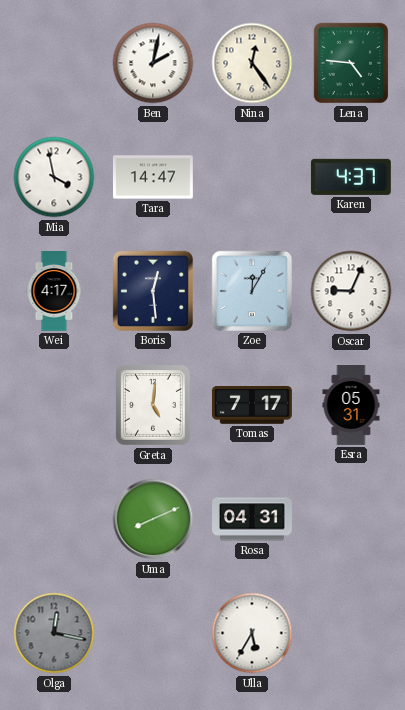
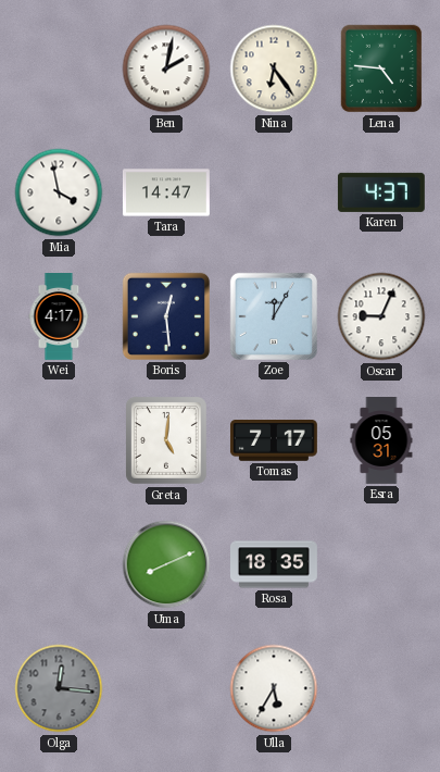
Nina: 12:24 -> 6:24
Rosa: 04:31 -> 18:35
Olga: 12:17 -> 12:16
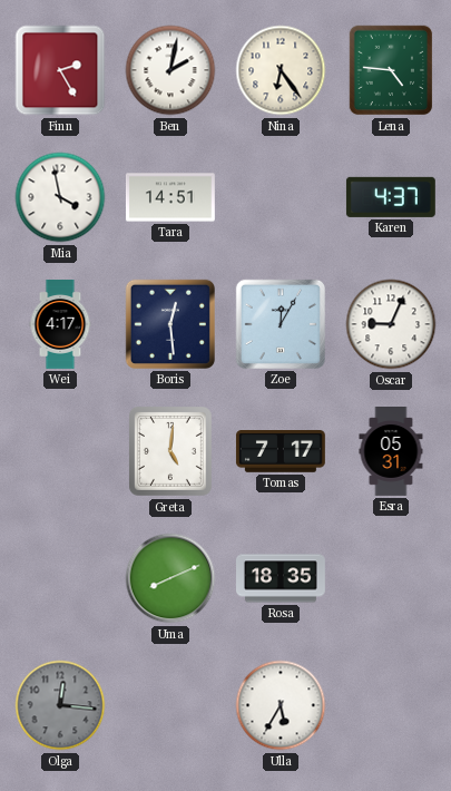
Finn: none -> 2:25
Tara: 14:47 -> 14:51
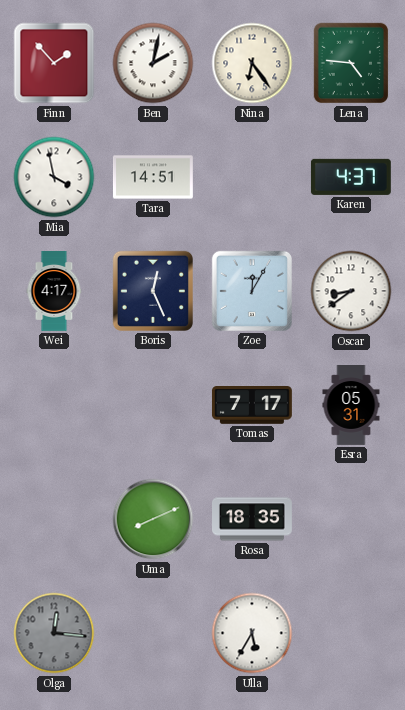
Finn: 2:25 -> 1:53
Boris: 12:29 -> 12:26
Oscar: 9:04 -> 8:39
Greta: 5:01 -> none
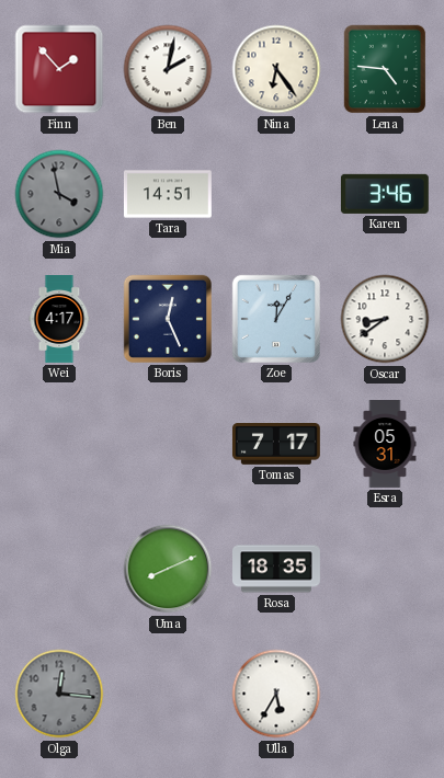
Mia dial: white -> grey
Karen: 4:37 -> 3:46
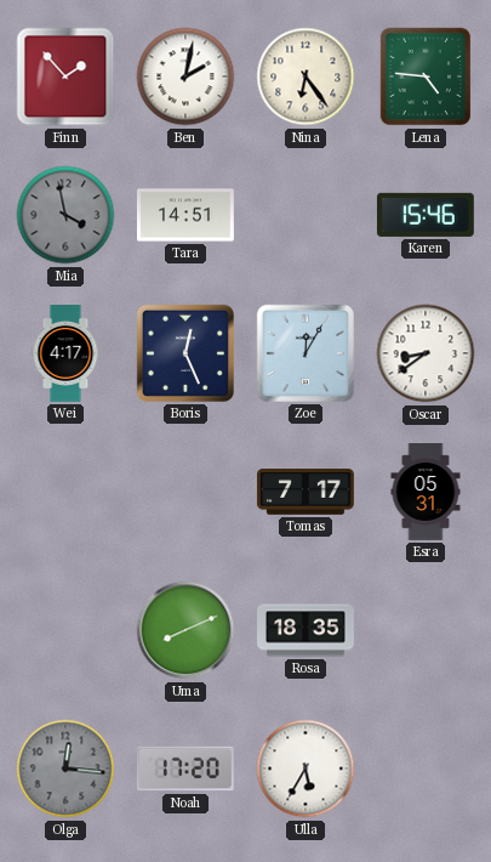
Karen: 3:46 -> 15:46
Noah: none -> 17:20
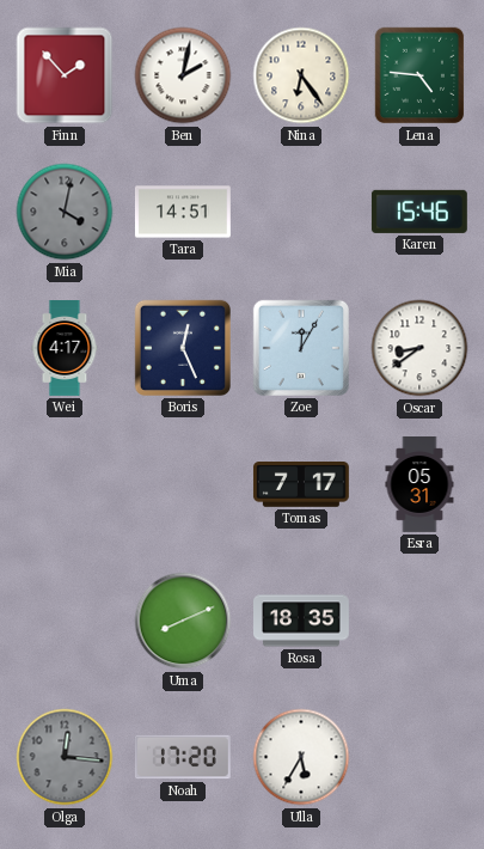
Mia: 3:58 -> 4:02
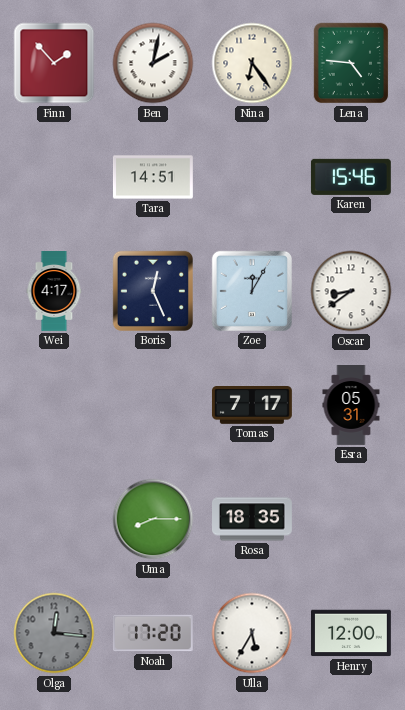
Mia: 4:02 -> none
Uma: 8:11 -> 8:15
Henry: none -> 12:00
